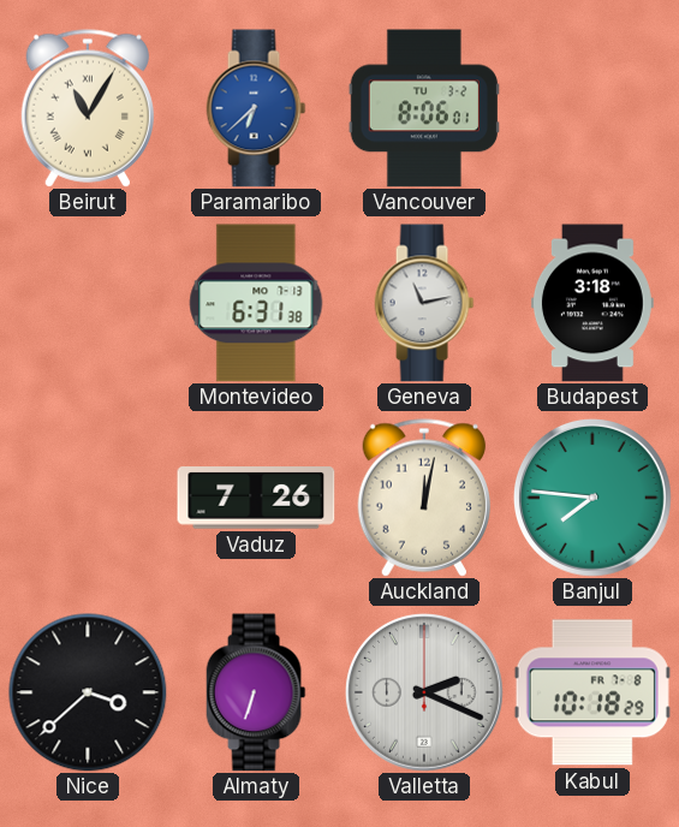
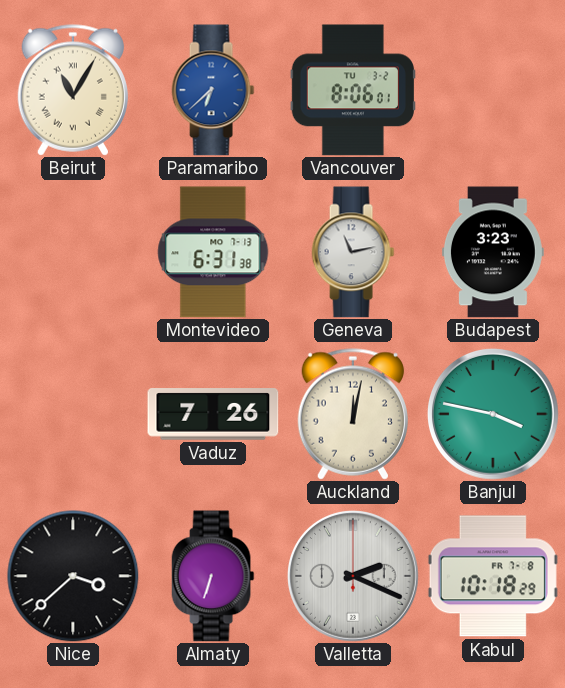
Budapest: 3:18 -> 3:23
Banjul: 7:46 -> 3:47
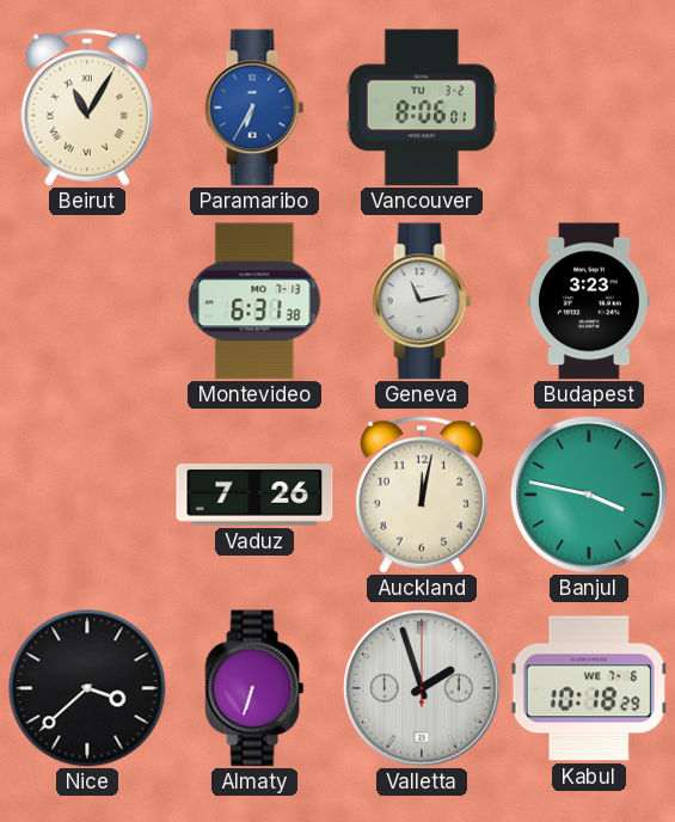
Paramaribo: 6:38 -> 6:35
Valletta: 2:19 -> 1:57
Kabul date: FR 7-8 -> WE 7-6
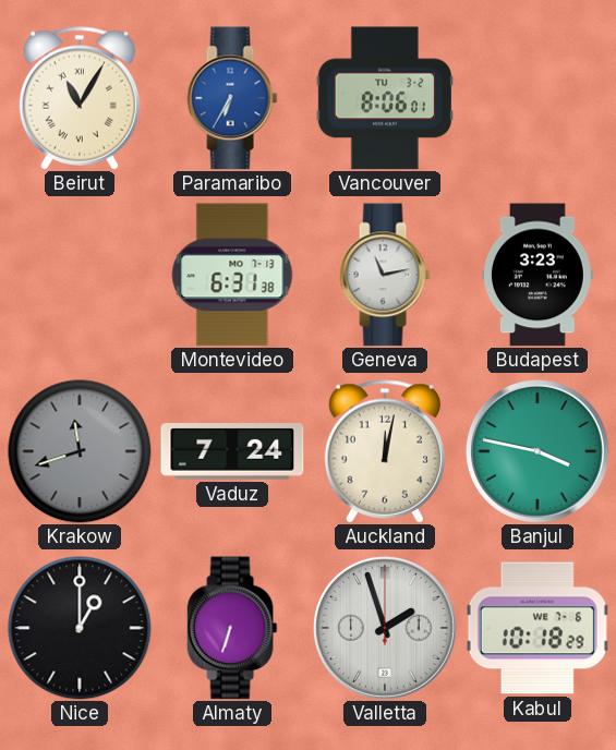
Krakow: none -> 11:42
Vaduz: 7:26 -> 7:24
Nice: 3:38 -> 1:00
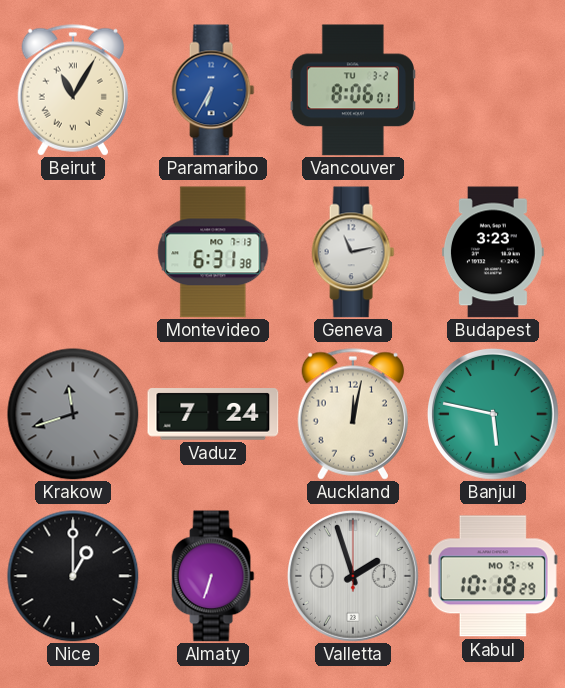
Banjul: 3:47 -> 5:47
Kabul date: WE 7-6 -> MO 7-4
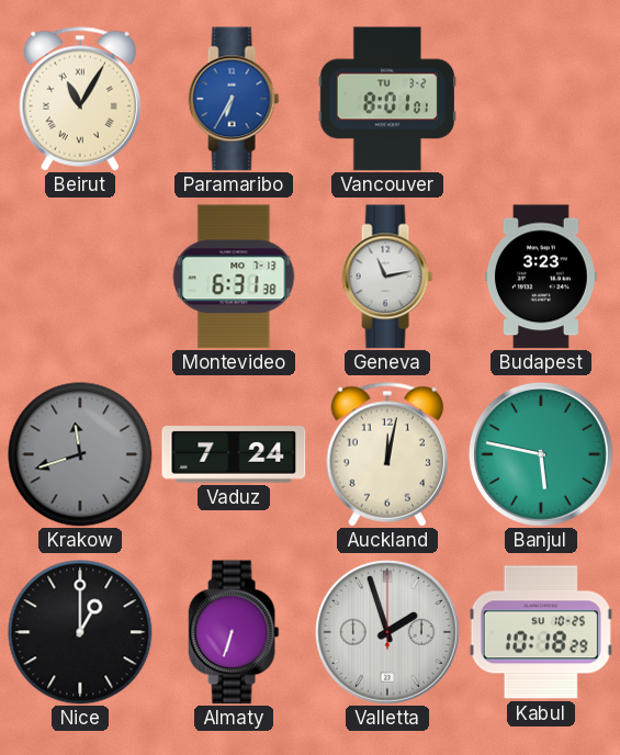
Vancouver: 8:06 -> 8:01
Kabul date: MO 7-4 -> SU 10-25
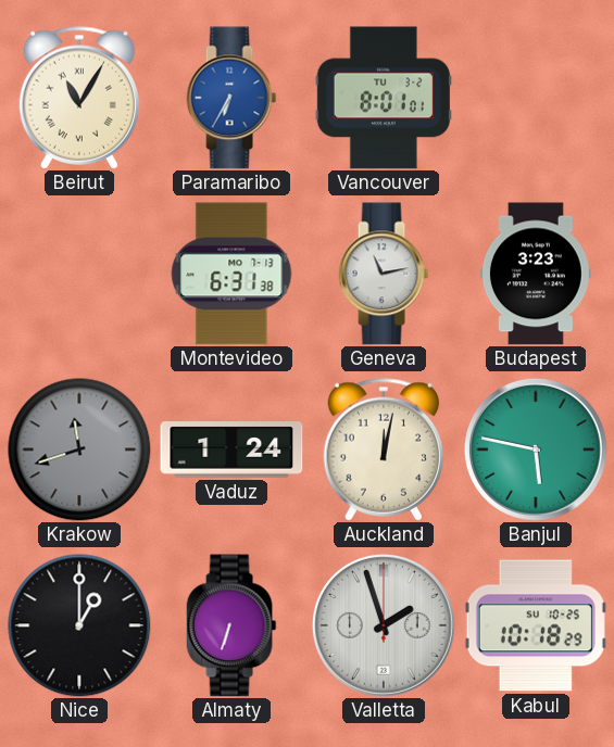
Vaduz: 7:24 -> 1:24
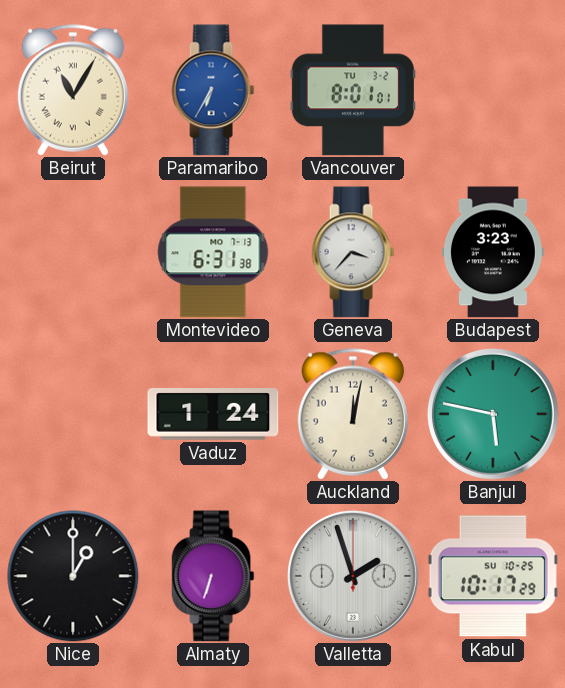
Geneva: 11:13 -> 3:37
Krakow: 11:42 -> none
Kabul: 10:18 -> 10:17
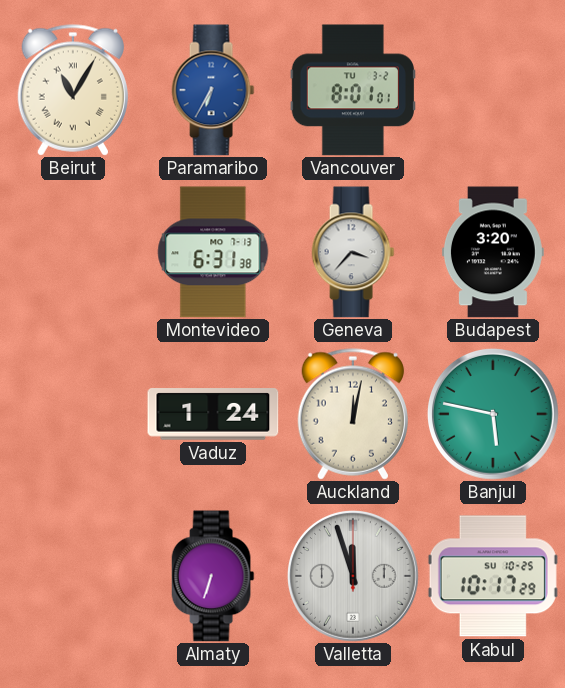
Budapest: 3:23 -> 3:20
Nice: 1:00 -> none
Valletta: 1:57 -> 11:57
